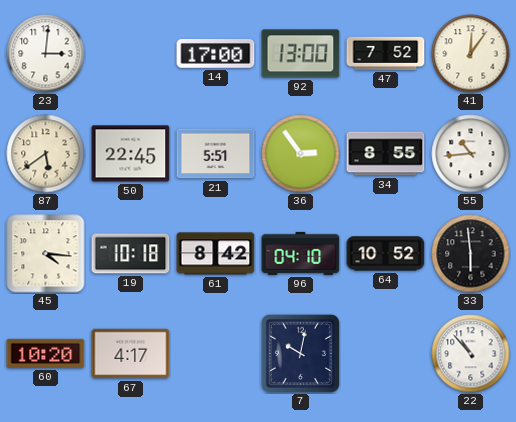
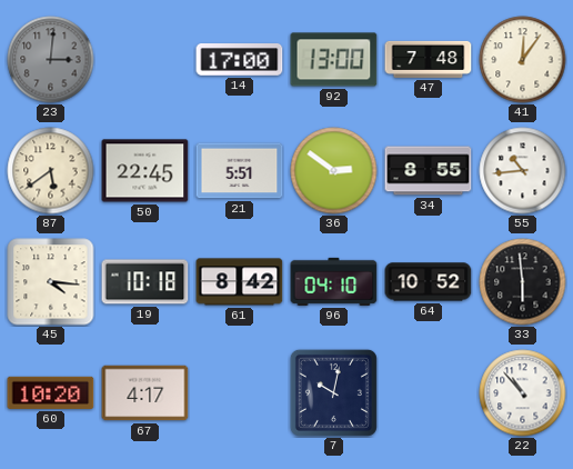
23 dial: white -> grey
47: 7:52 -> 7:48
36: 2:54 -> 2:51
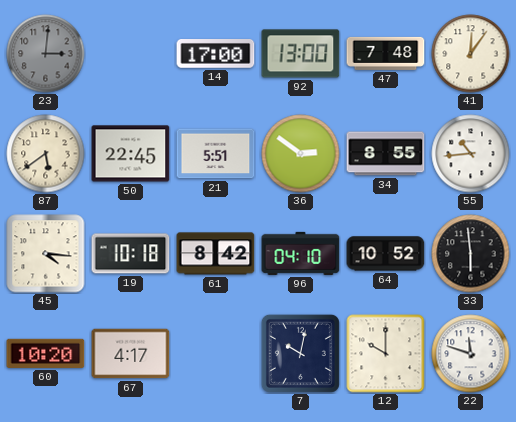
12: none -> 10:00
22: 10:53 -> 11:48
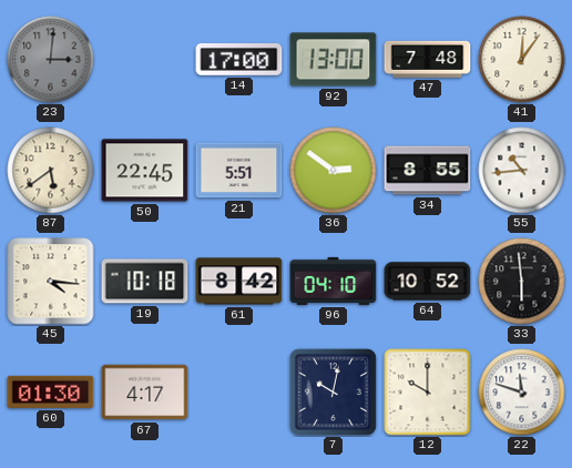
60: 10:20 -> 01:30
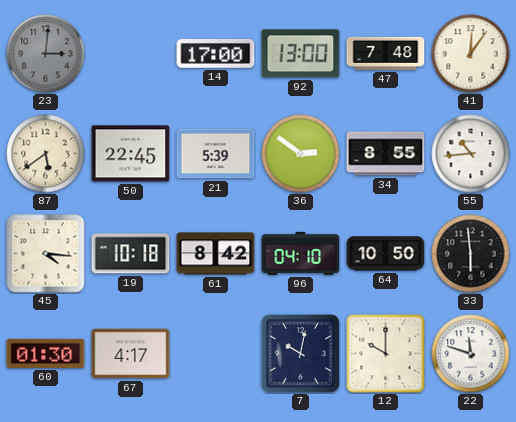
21: 5:51 -> 5:39
64: 10:52 -> 10:50
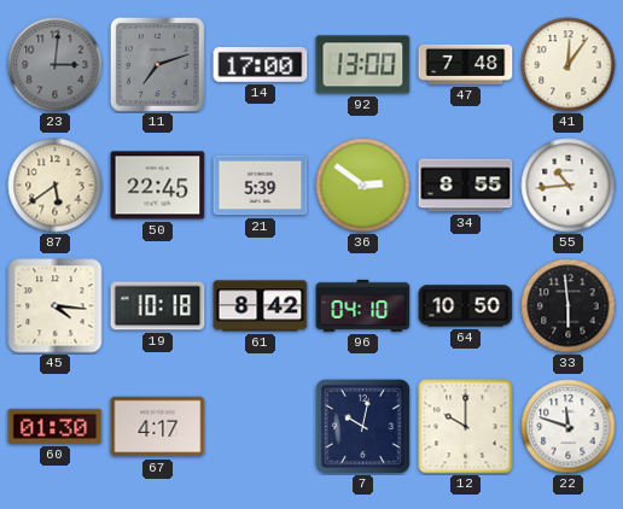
11: none -> 7:12
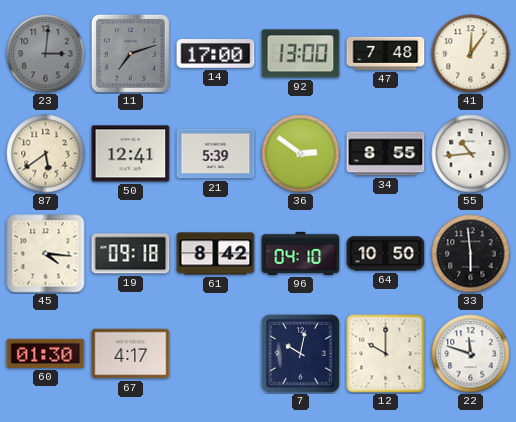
50: 22:45 -> 12:41
19: 10:18 -> 09:18
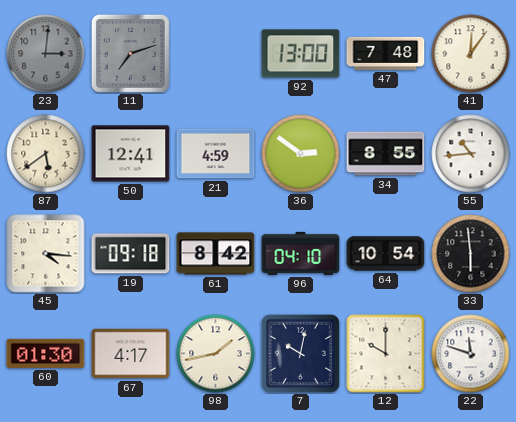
14: 17:00 -> none
21: 5:39 -> 4:59
64: 10:50 -> 10:54
98: none -> 1:43
